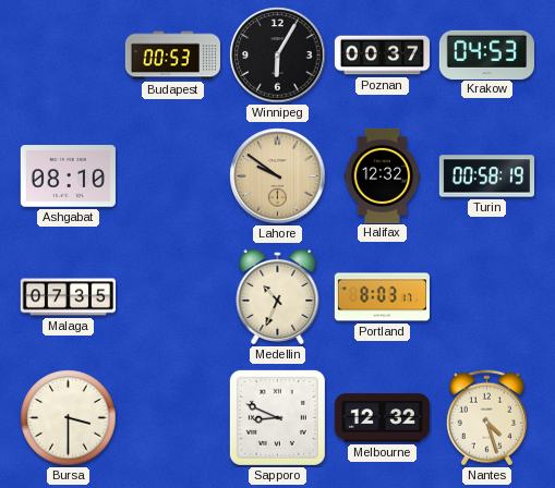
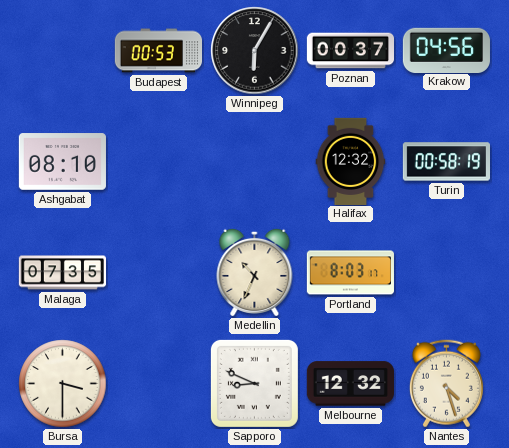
Krakow: 04:53 -> 04:56
Lahore: 9:51 -> none
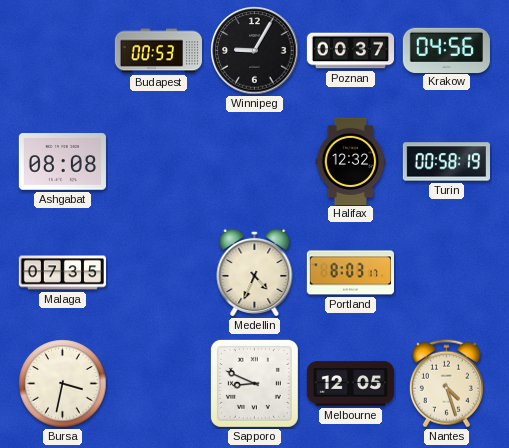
Winnipeg: 6:05 -> 9:05
Ashgabat: 08:10 -> 08:08
Medellin: 10:34 -> 4:34
Bursa: 3:30 -> 3:32
Melbourne: 12:32 -> 12:05
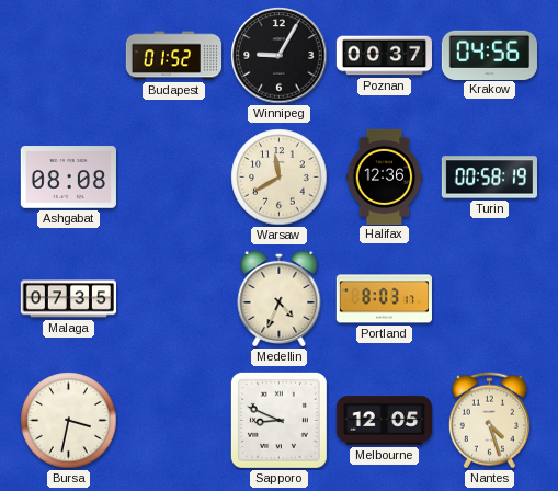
Budapest: 00:53 -> 01:52
Warsaw: none -> 11:40
Halifax: 12:32 -> 12:36
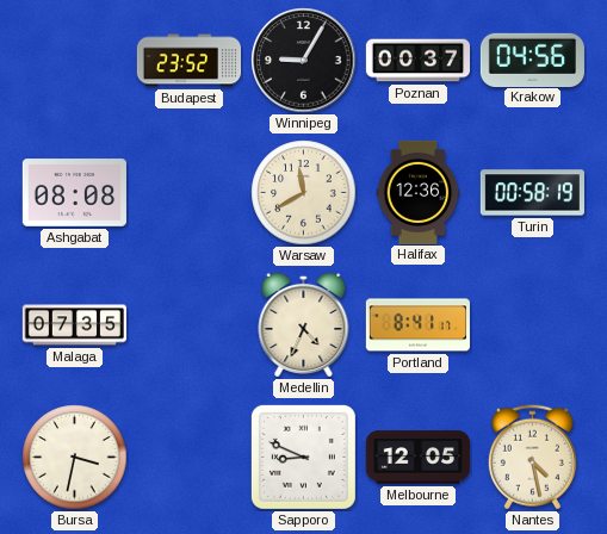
Budapest: 01:52 -> 23:52
Portland: 8:03 -> 8:41
Nantes: 4:27 -> 4:28
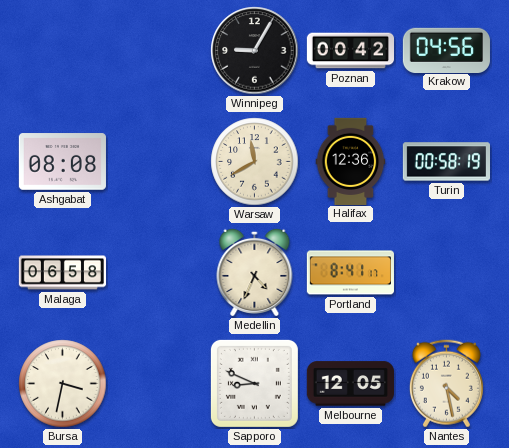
Budapest: 23:52 -> none
Poznan: 00:37 -> 00:42
Malaga: 07:35 -> 06:58
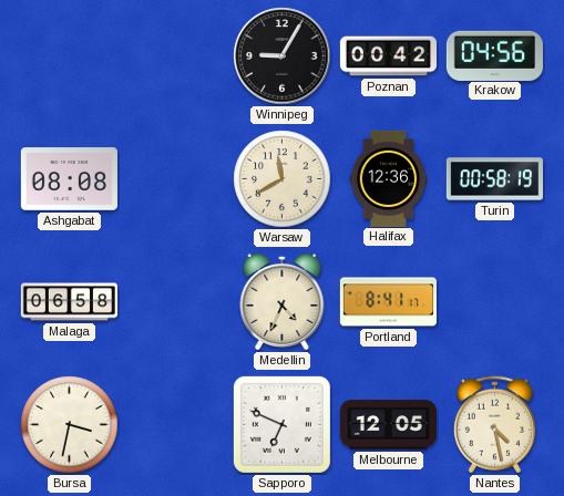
Sapporo: 8:49 -> 6:49
